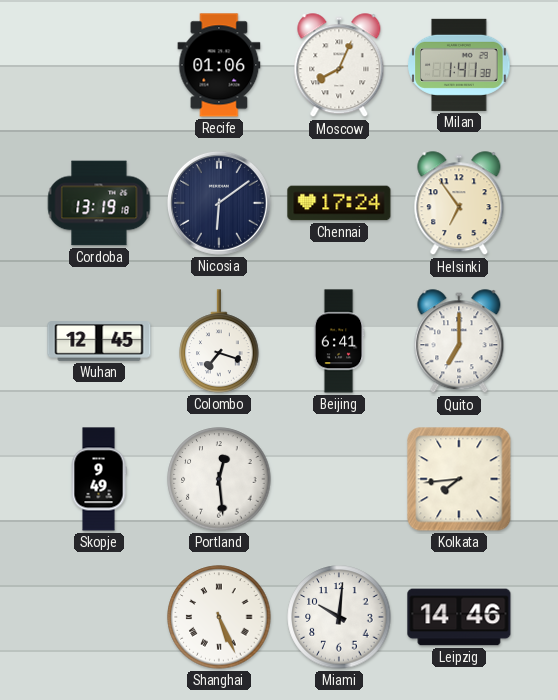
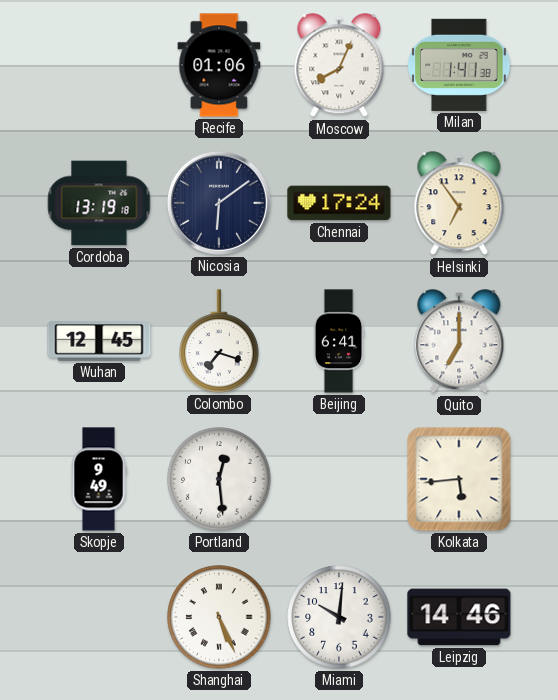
Kolkata: 7:44 -> 5:44
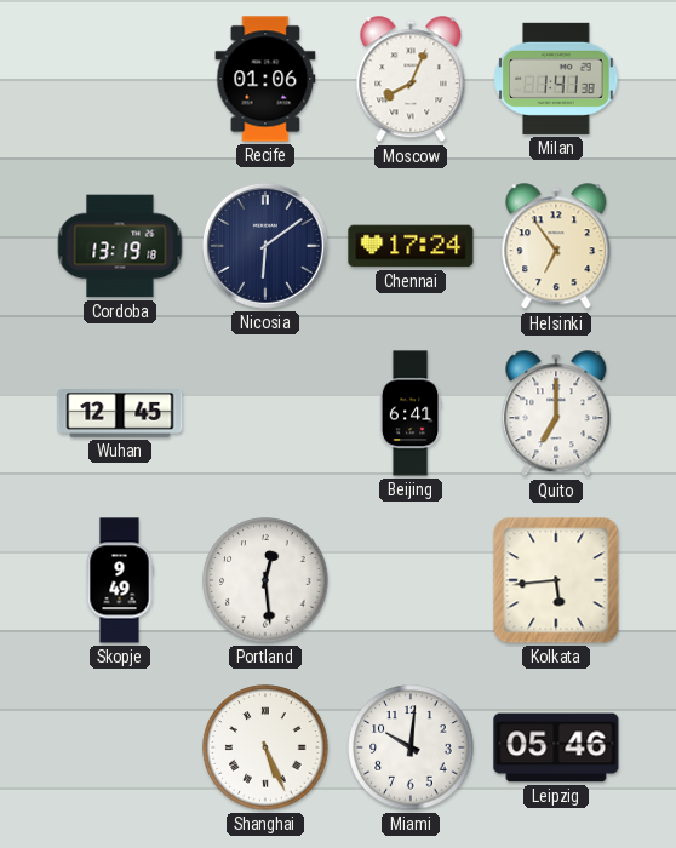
Colombo: 7:18 -> none
Leipzig: 14:46 -> 05:46
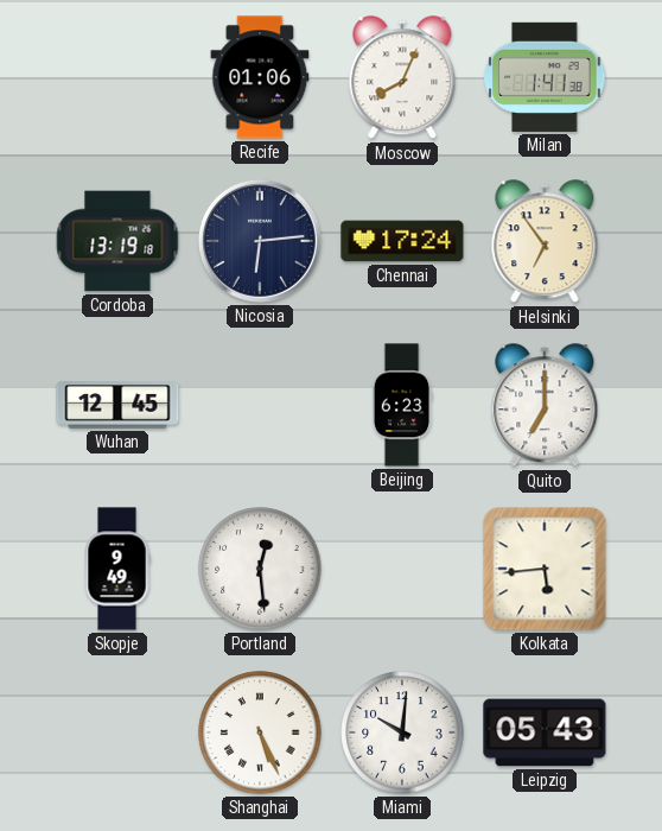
Nicosia: 6:09 -> 6:14
Beijing: 6:41 -> 6:23
Leipzig: 05:46 -> 05:43
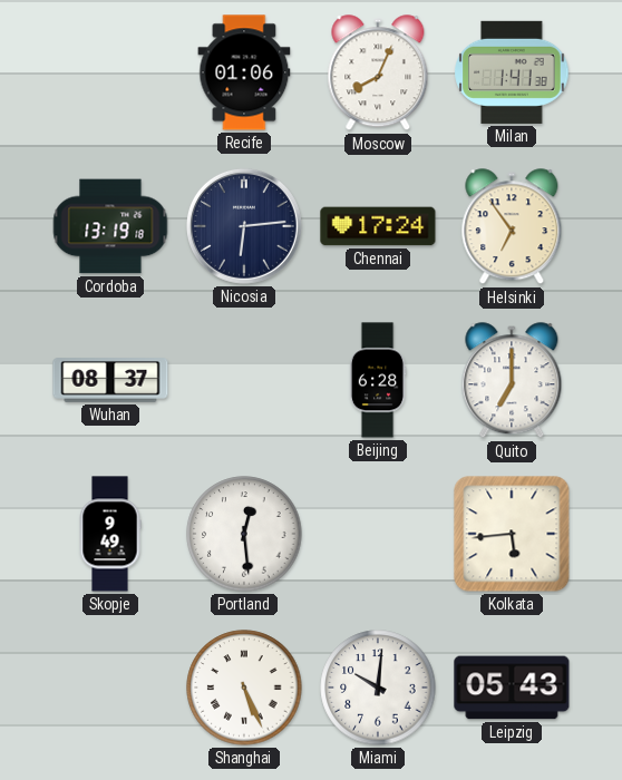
Wuhan: 12:45 -> 08:37
Beijing: 6:23 -> 6:28
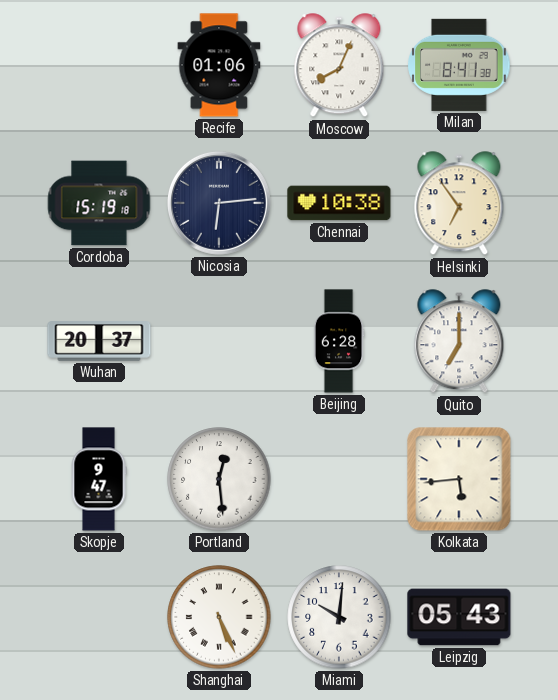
Milan: 1:41 -> 8:41
Cordoba: 13:19 -> 15:19
Chennai: 17:24 -> 10:38
Wuhan: 08:37 -> 20:37
Skopje: 9:49 -> 9:47
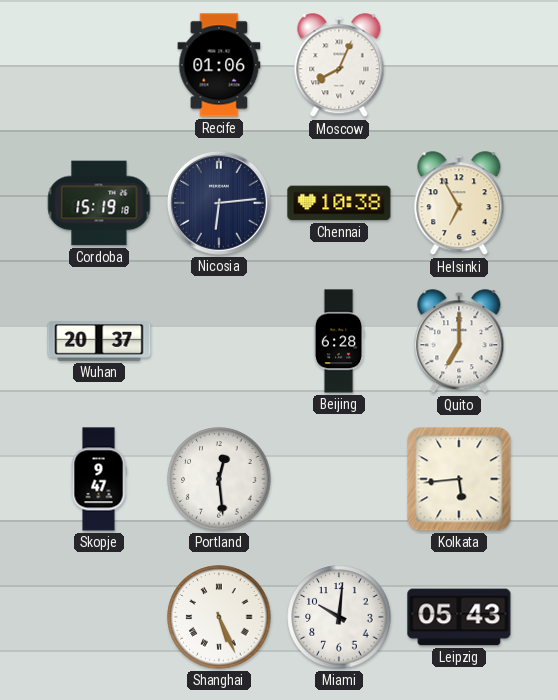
Milan: 8:41 -> none
Helsinki: 6:54 -> 6:55
